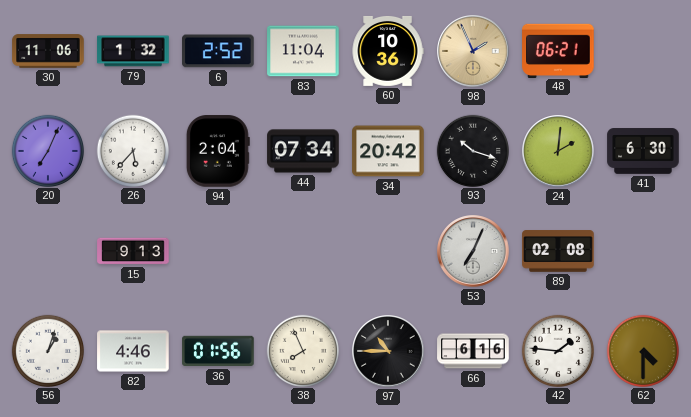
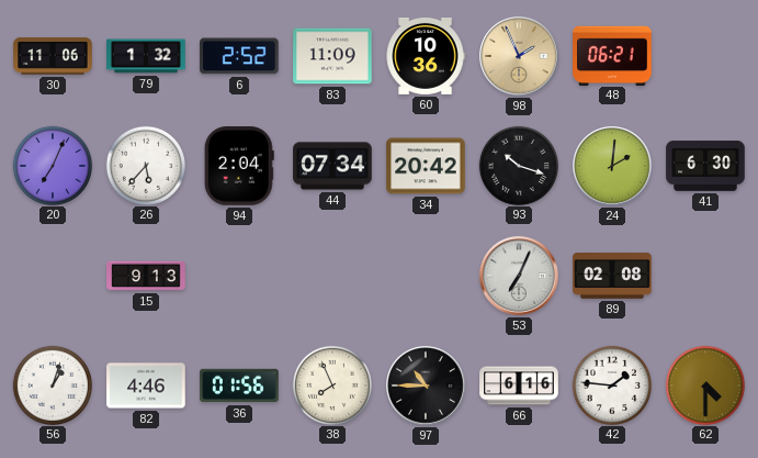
83: 11:04 -> 11:09
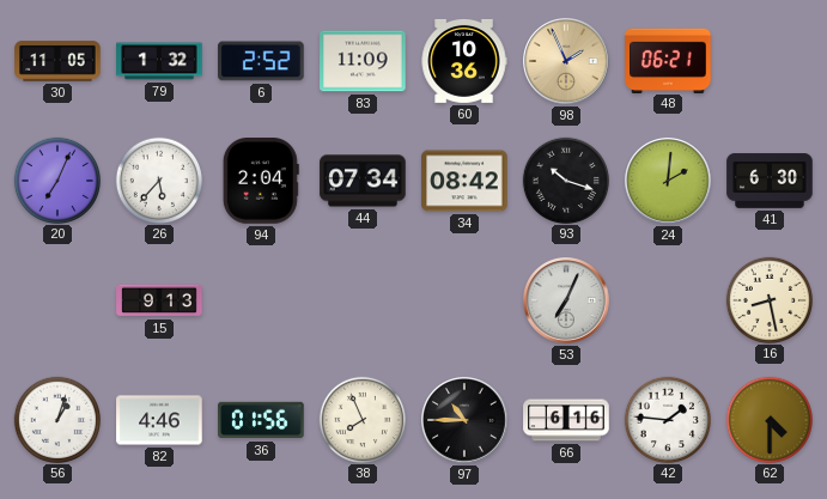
30: 11:06 -> 11:05
34: 20:42 -> 08:42
89: 02:08 -> none
16: none -> 8:28
